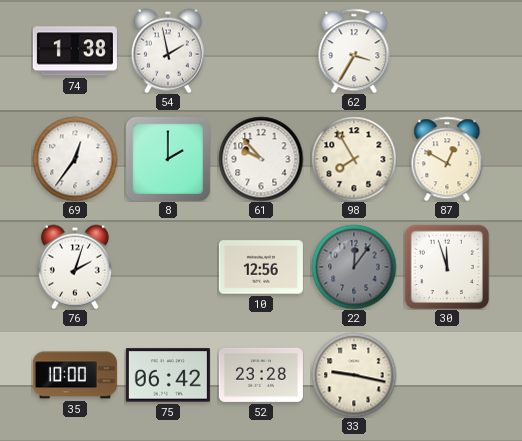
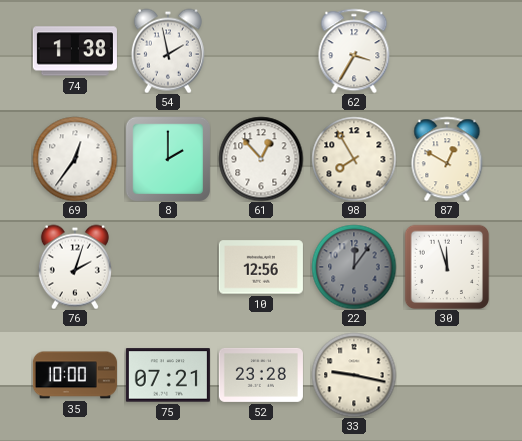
61: 9:53 -> 12:53
75: 06:42 -> 07:21
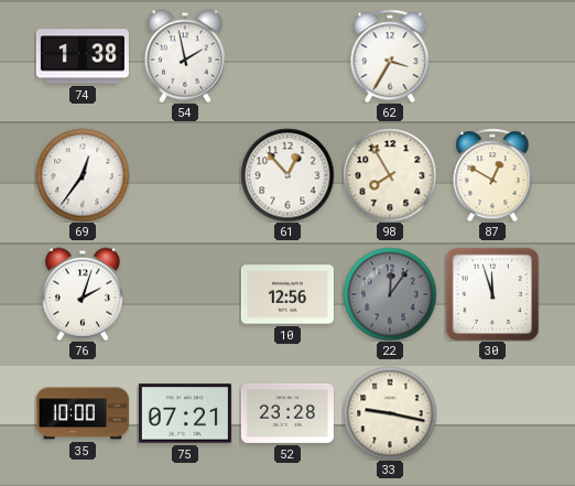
8: 2:00 -> none
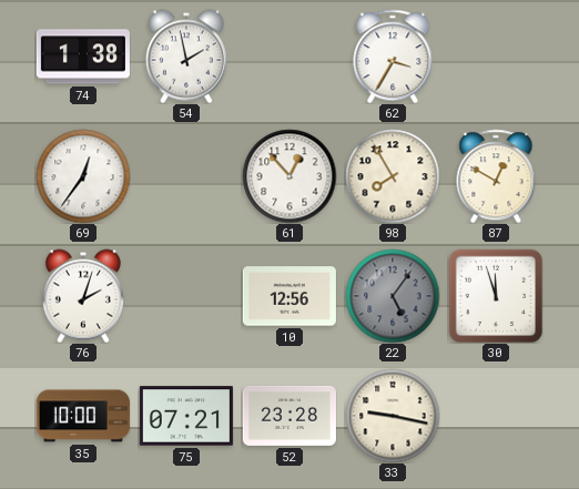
22: 12:06 -> 5:06
